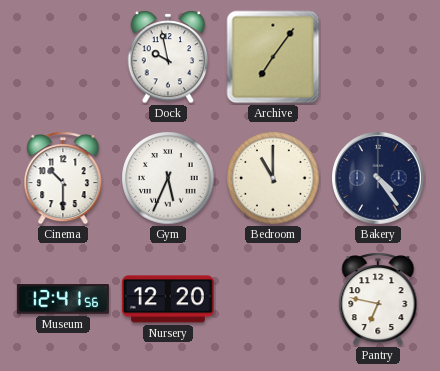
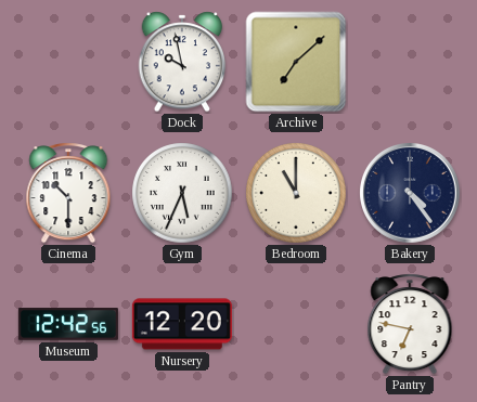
Archive: 7:06 -> 7:08
Museum: 12:41 -> 12:42
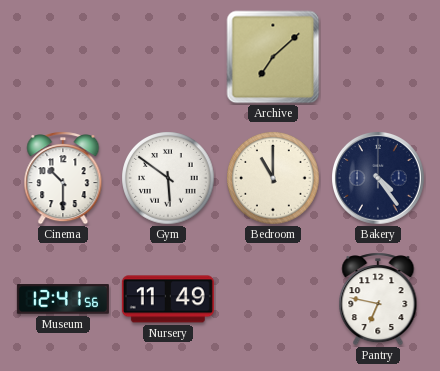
Dock: 9:58 -> none
Gym: 5:34 -> 5:51
Museum: 12:42 -> 12:41
Nursery: 12:20 -> 11:49
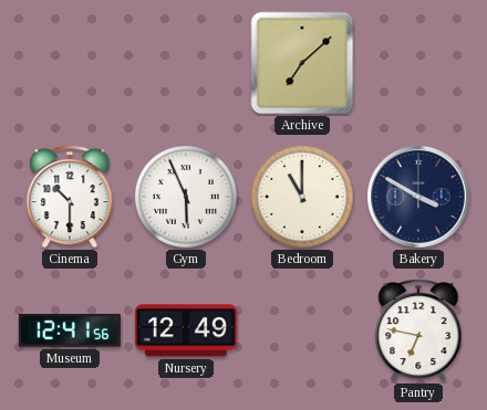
Gym: 5:51 -> 5:56
Bakery: 4:24 -> 3:50
Nursery: 11:49 -> 12:49
